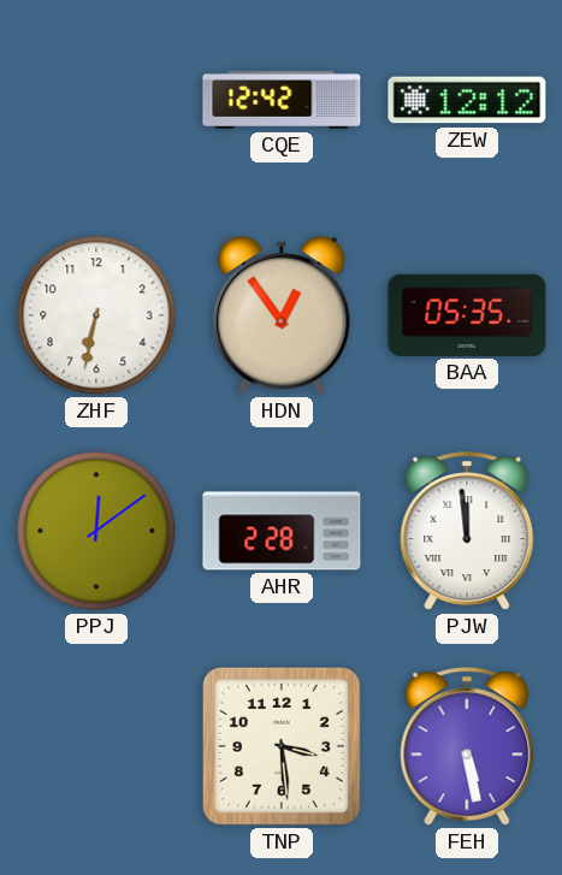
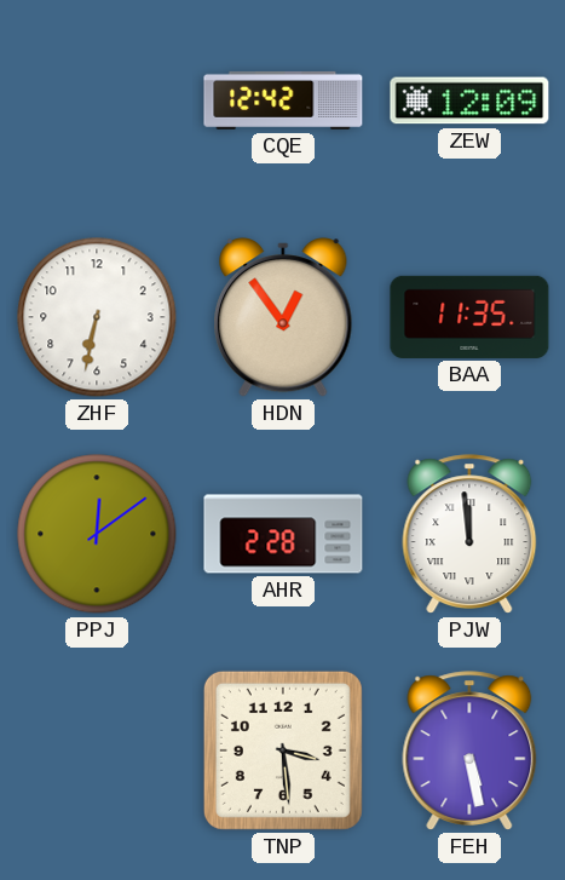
ZEW: 12:12 -> 12:09
BAA: 05:35 -> 11:35
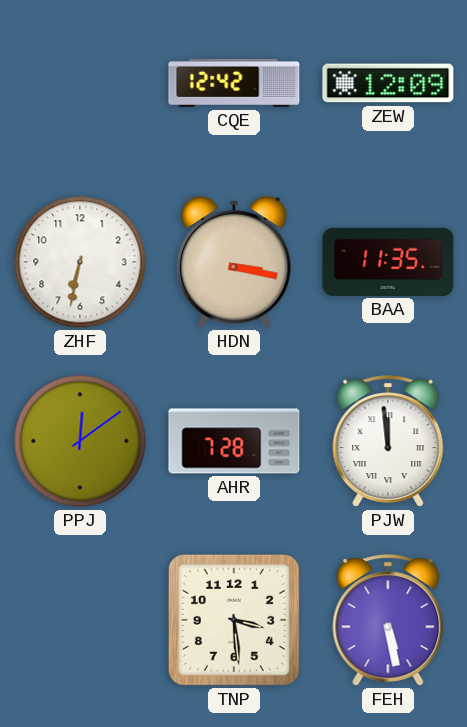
HDN: 12:54 -> 3:17
AHR: 2:28 -> 7:28
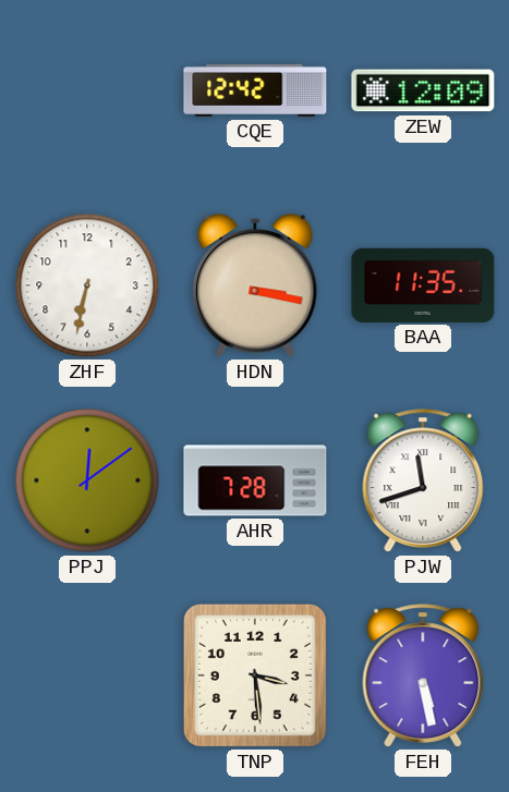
PJW: 11:59 -> 11:42
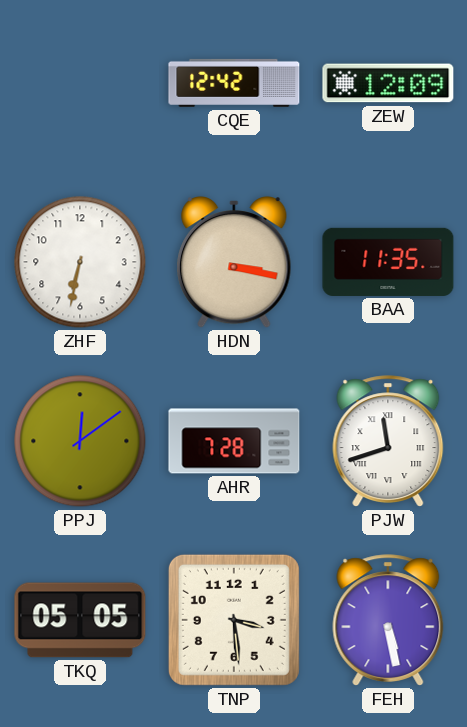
TKQ: none -> 05:05
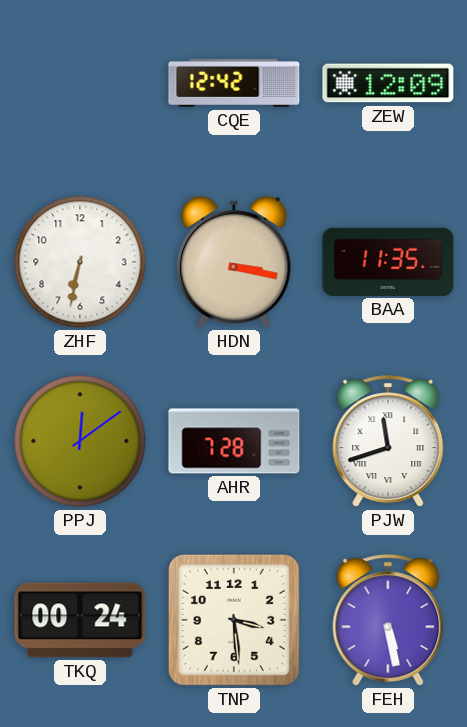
TKQ: 05:05 -> 00:24
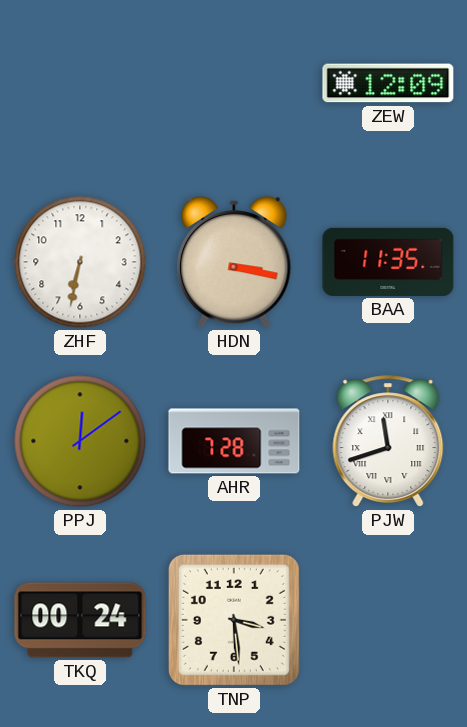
CQE: 12:42 -> none
FEH: 5:28 -> none
